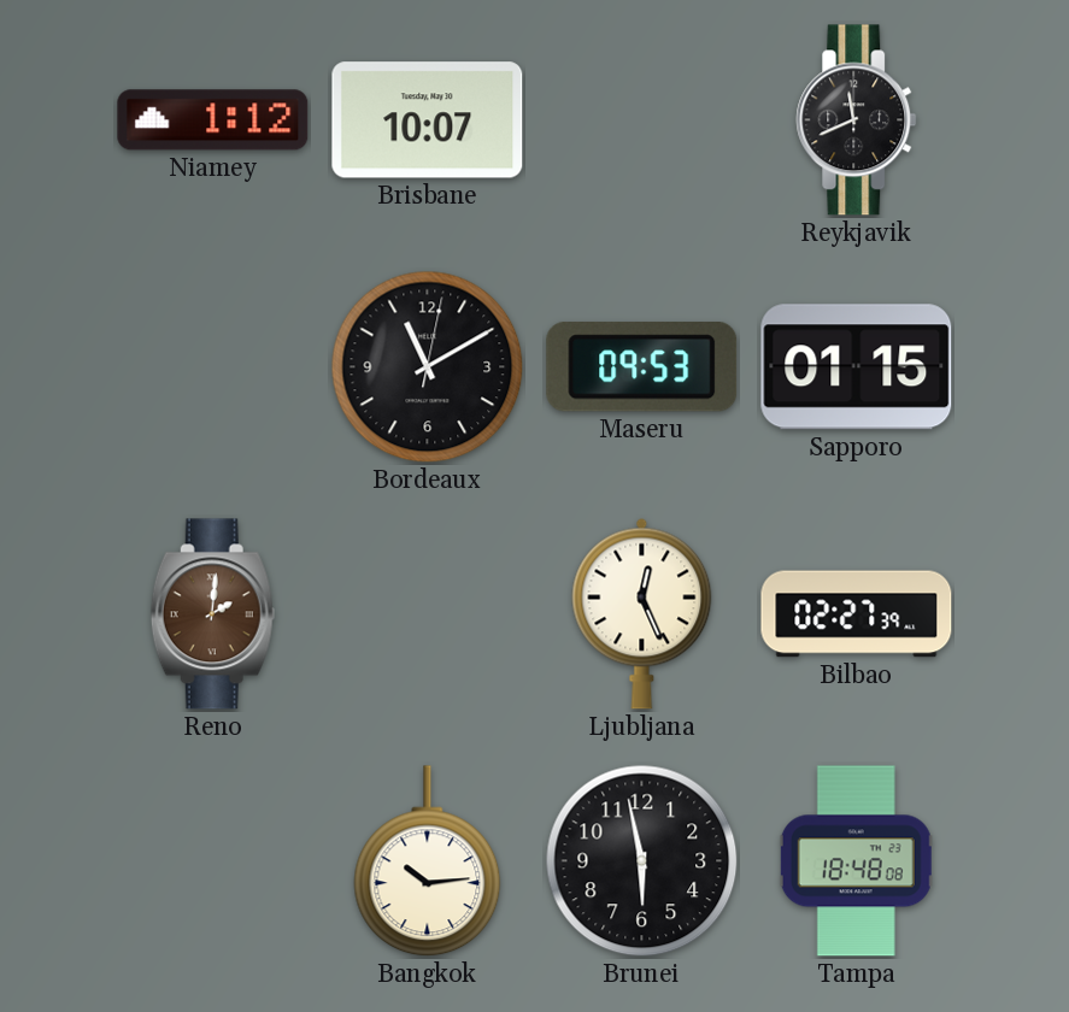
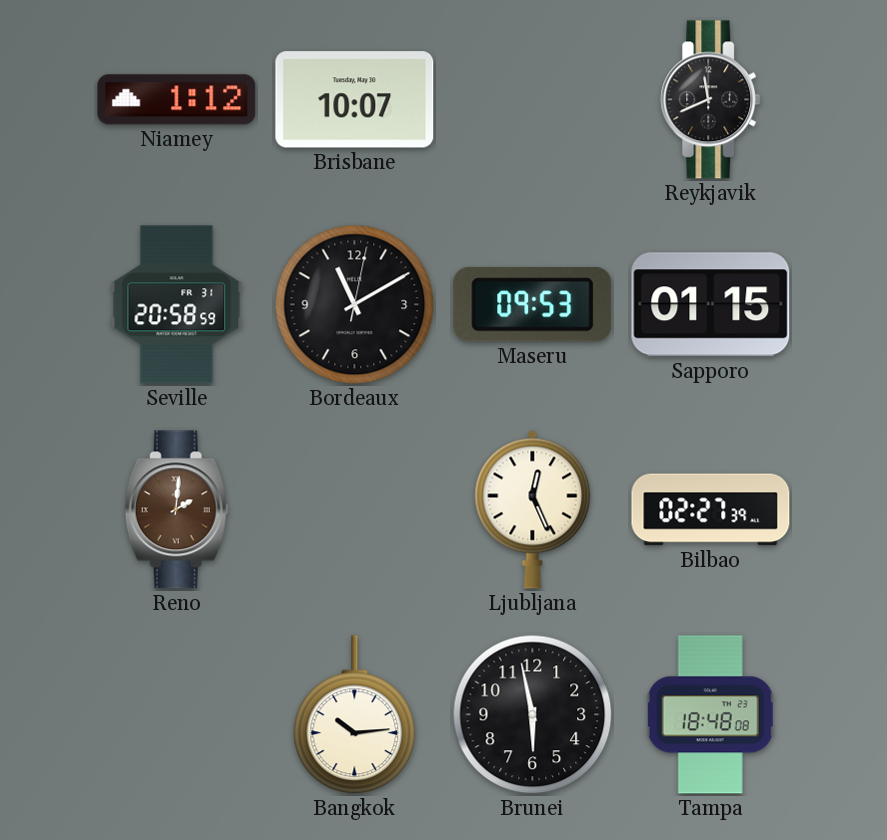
Seville: none -> 20:58
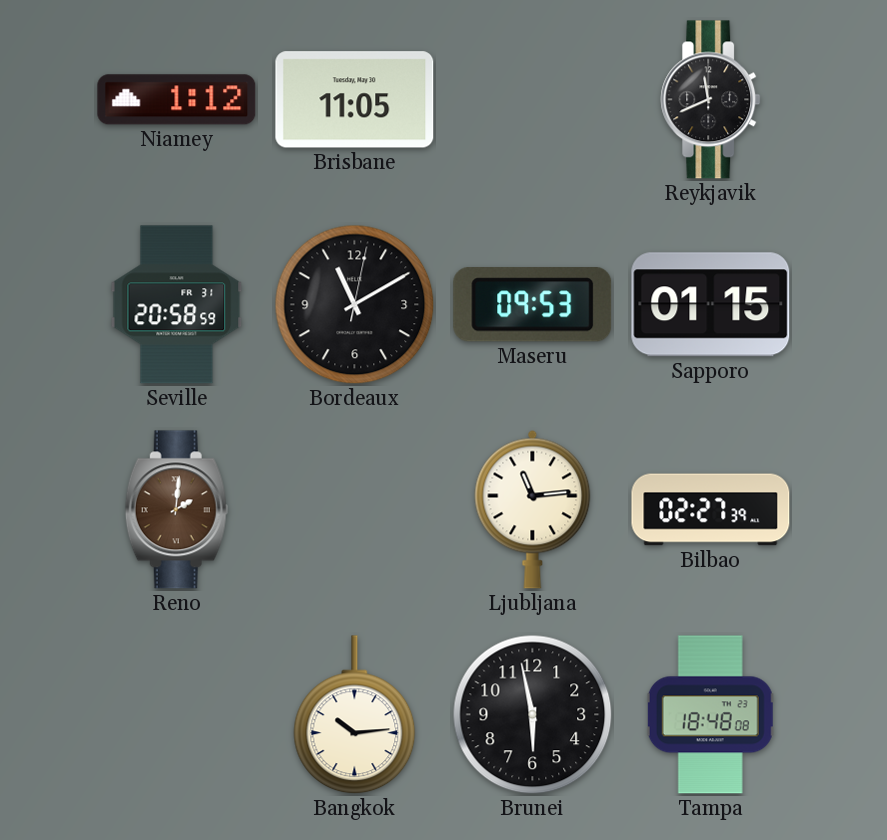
Brisbane: 10:07 -> 11:05
Ljubljana: 12:26 -> 11:14
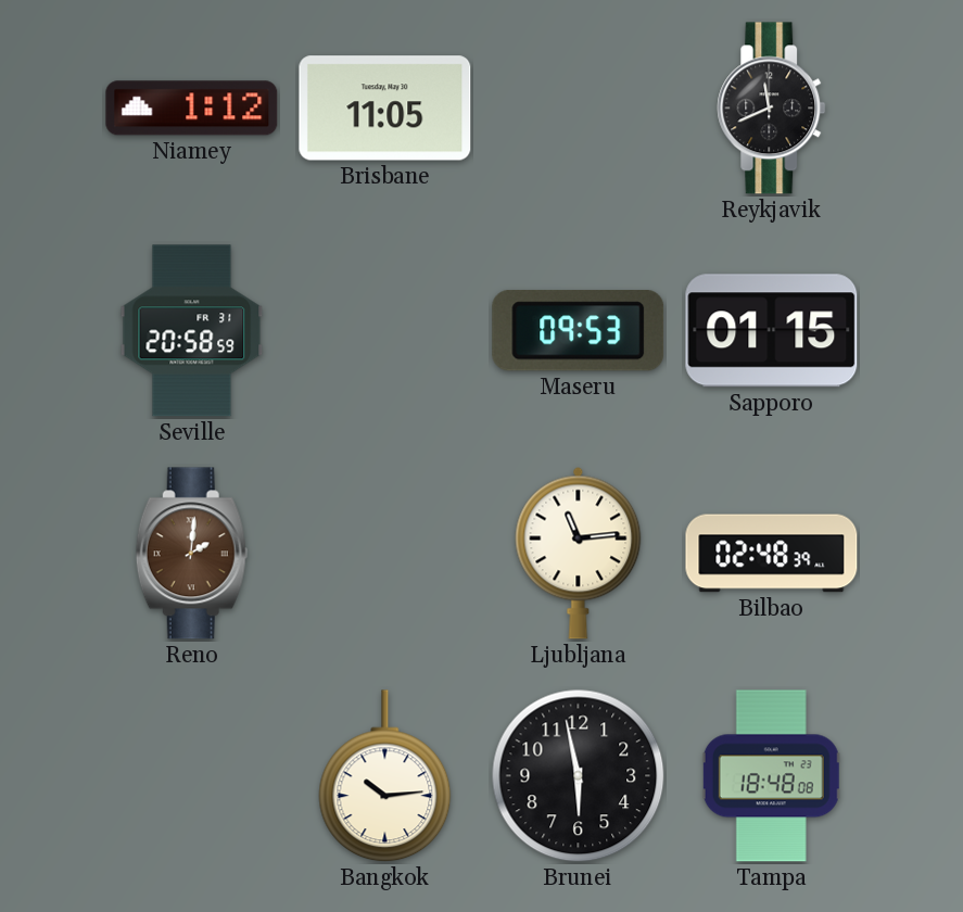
Bordeaux: 11:10 -> none
Bilbao: 02:27 -> 02:48
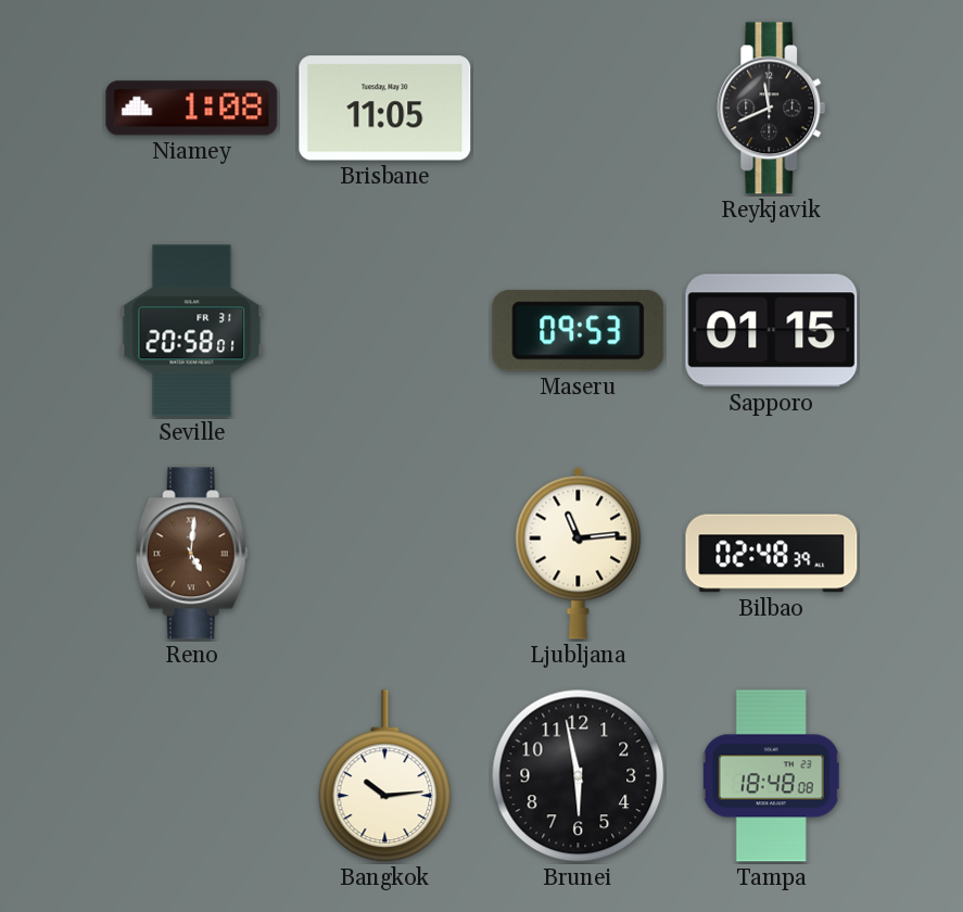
Niamey: 1:12 -> 1:08
Seville: 20:58:59 -> 20:58:01
Reno: 2:01 -> 5:01
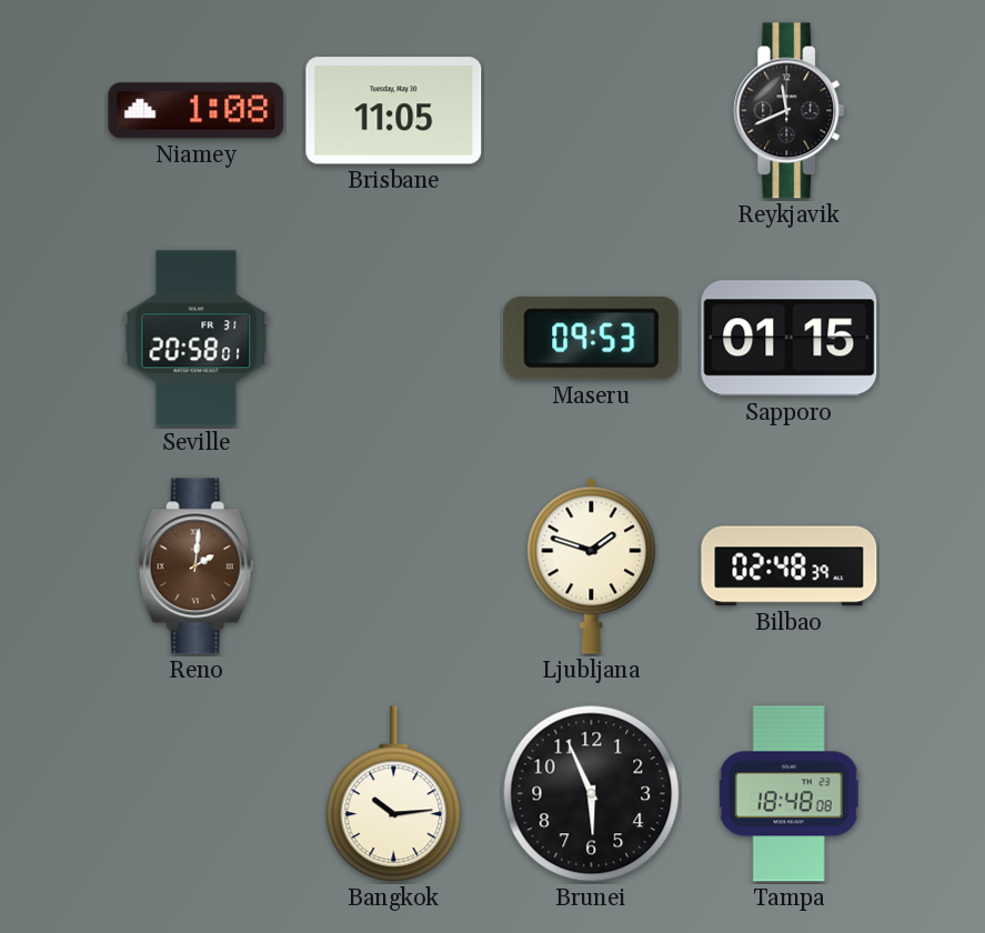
Reno: 5:01 -> 2:01
Ljubljana: 11:14 -> 1:48
Brunei: 5:58 -> 5:56
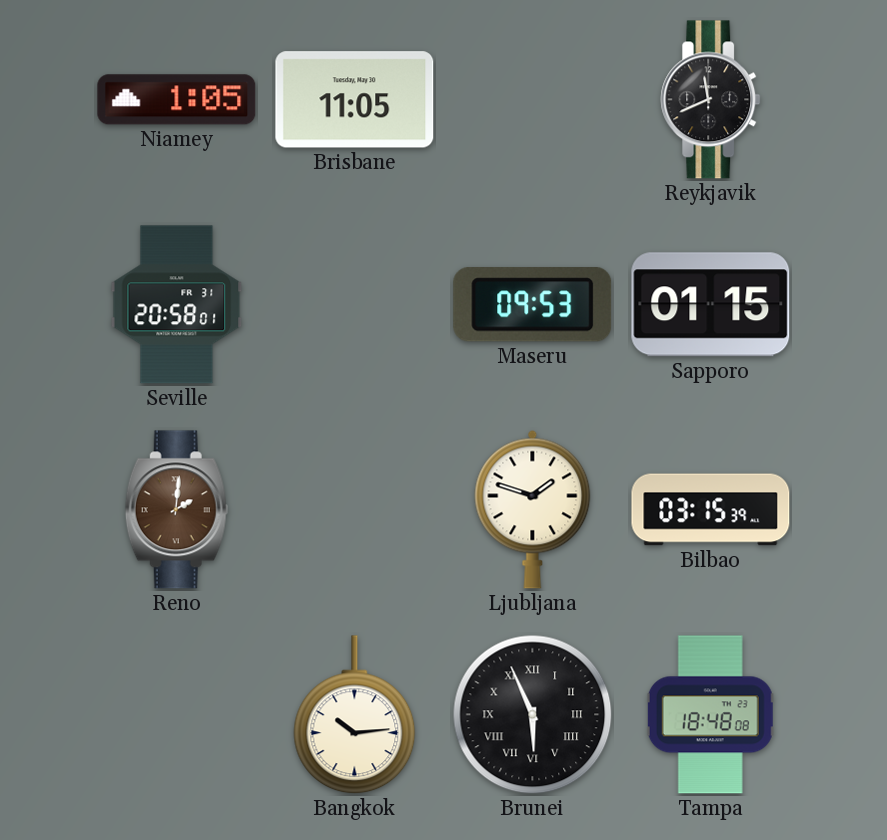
Niamey: 1:08 -> 1:05
Bilbao: 02:48 -> 03:15
Brunei numerals: Arabic -> Roman
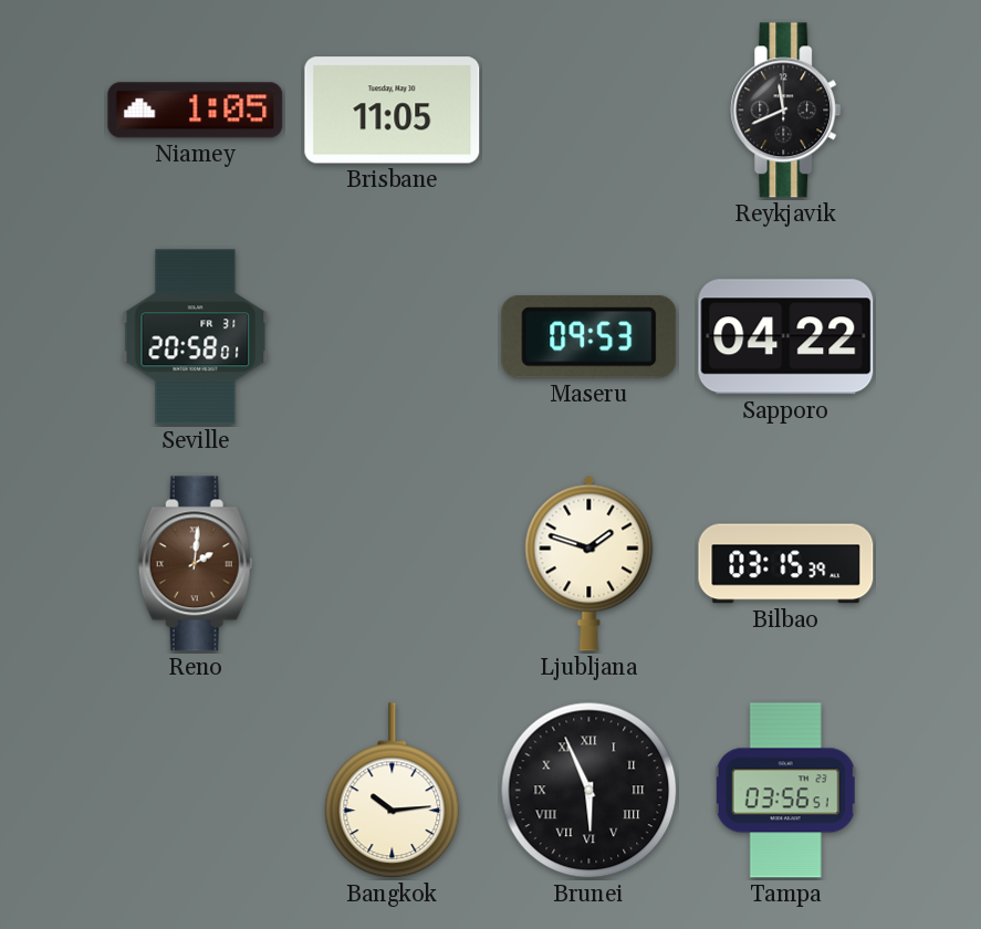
Sapporo: 01:15 -> 04:22
Tampa: 18:48 -> 03:56
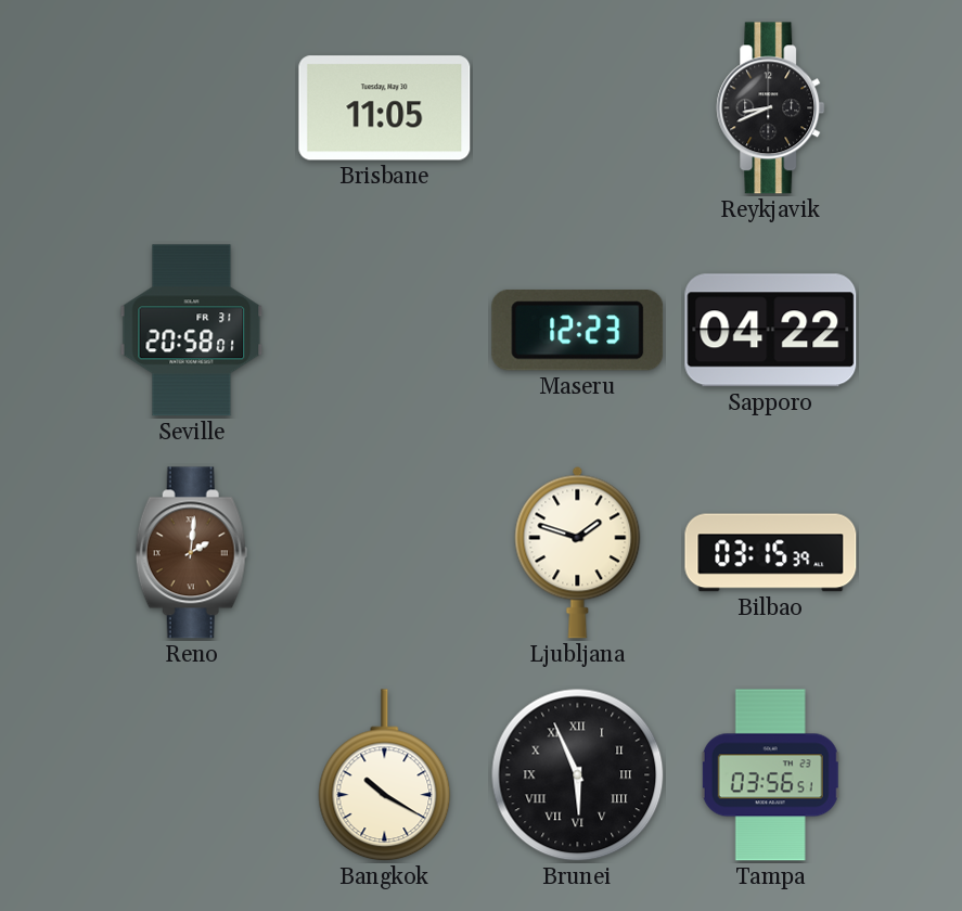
Niamey: 1:05 -> none
Reykjavik: 11:41 -> 8:41
Maseru: 09:53 -> 12:23
Bangkok: 10:14 -> 10:20
